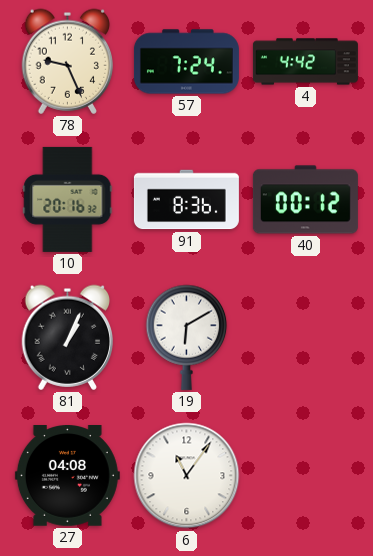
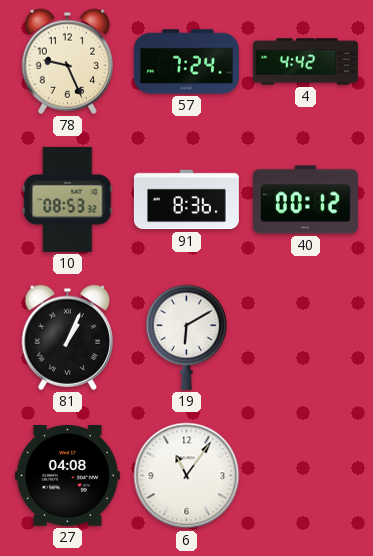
10: 20:16 -> 08:53
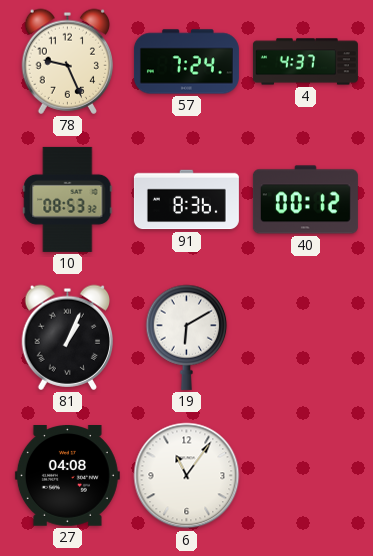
4: 4:42 -> 4:37
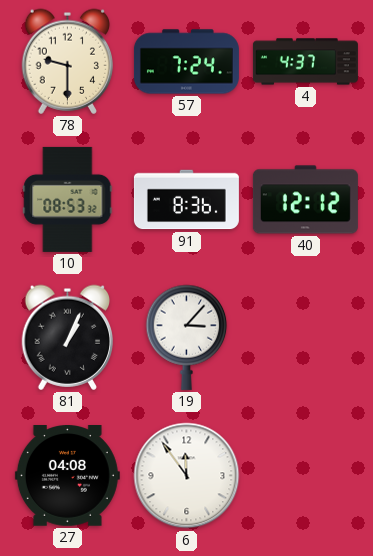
78: 9:26 -> 9:30
40: 00:12 -> 12:12
19: 6:10 -> 3:07
6: 11:06 -> 11:54
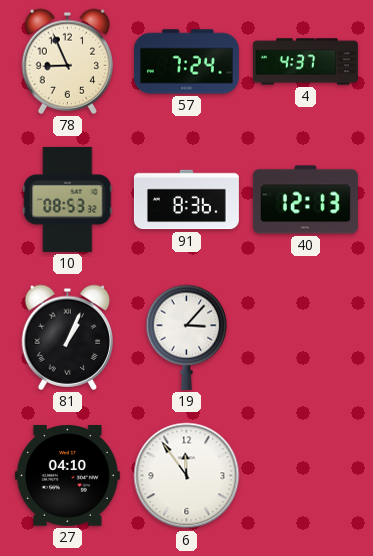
78: 9:30 -> 8:56
40: 12:12 -> 12:13
27: 04:08 -> 04:10
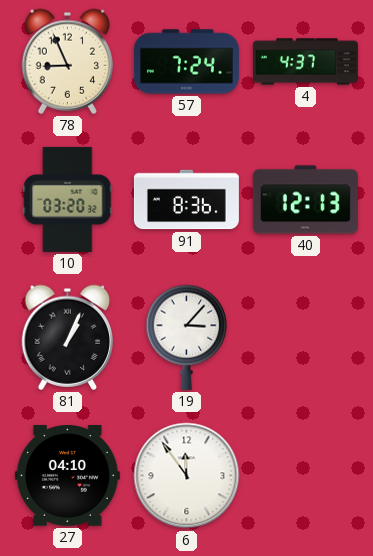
10: 08:53 -> 03:20
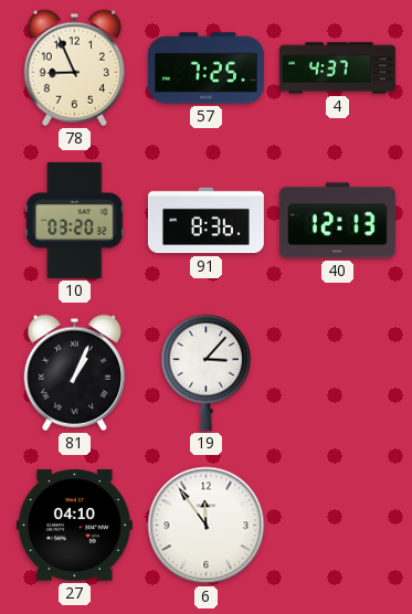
57: 7:24 -> 7:25
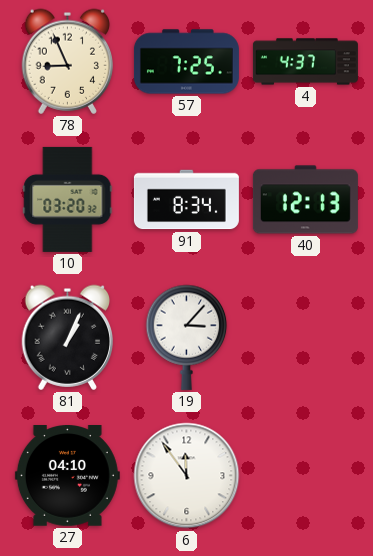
91: 8:36 -> 8:34
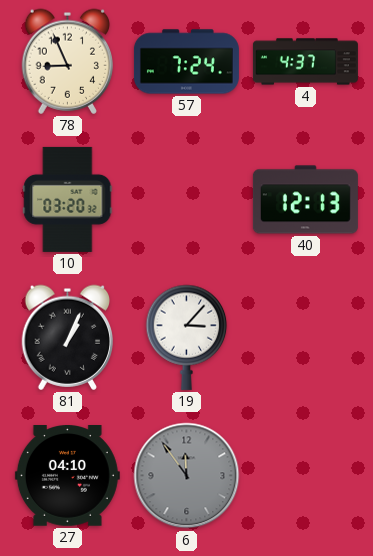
57: 7:25 -> 7:24
91: 8:34 -> none
6 dial: white -> grey
